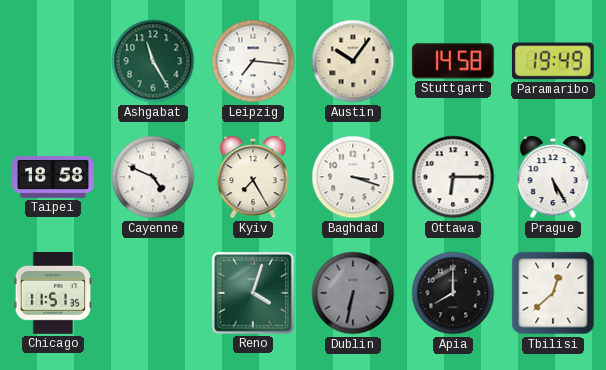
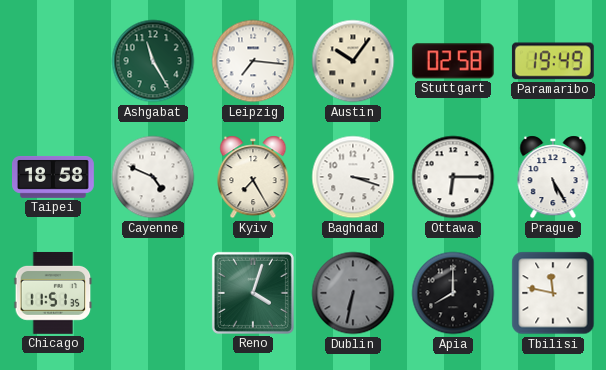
Stuttgart: 14:58 -> 02:58
Tbilisi: 12:38 -> 11:47
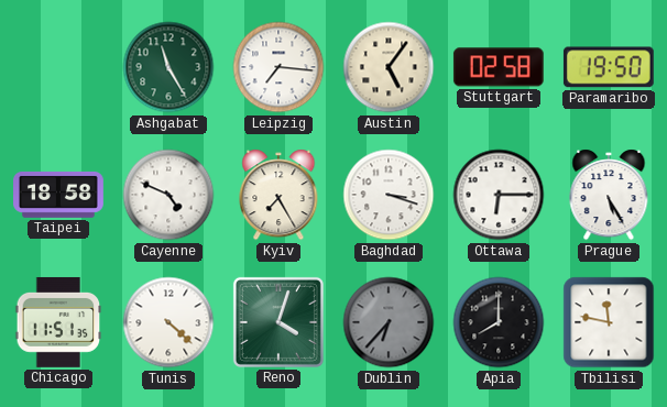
Austin: 10:06 -> 5:06
Paramaribo: 19:49 -> 19:50
Tunis: none -> 4:22
Dublin: 6:32 -> 6:37
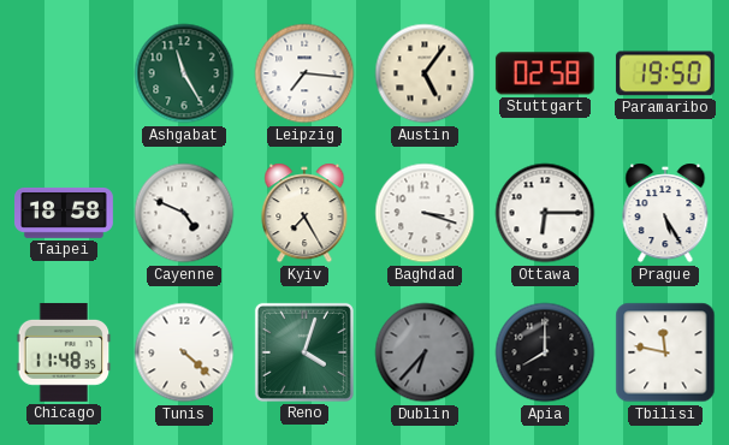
Chicago: 11:51 -> 11:48
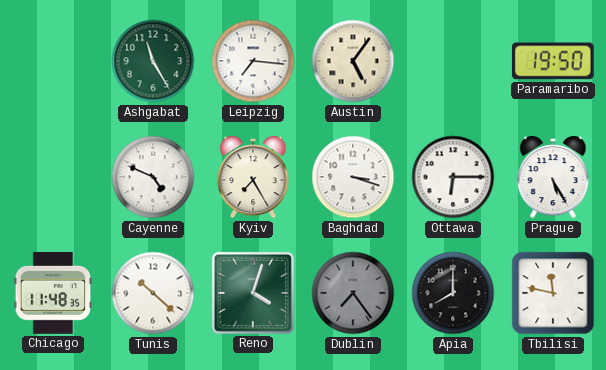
Stuttgart: 02:58 -> none
Taipei: 18:58 -> none
Tunis: 4:22 -> 10:22
Dublin: 6:37 -> 7:24
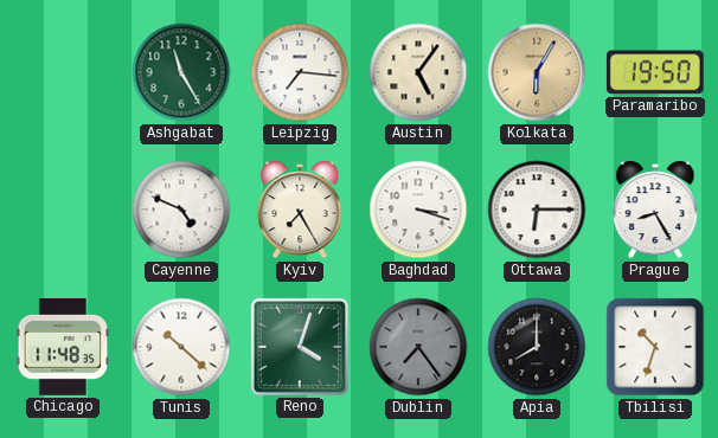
Kolkata: none -> 6:05
Prague: 5:25 -> 8:25
Tbilisi: 11:47 -> 10:33
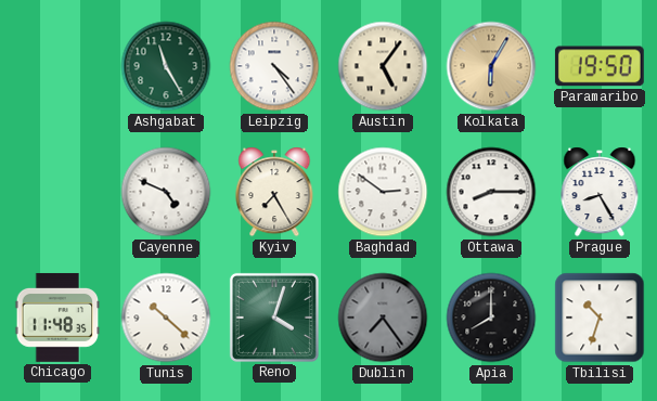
Leipzig: 7:16 -> 4:24
Baghdad: 3:18 -> 2:51
Ottawa: 6:15 -> 8:15
